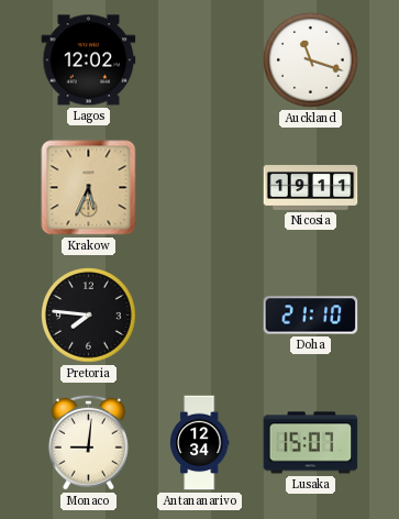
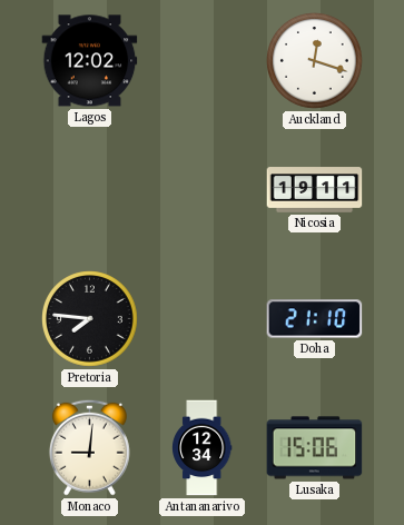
Auckland: 11:18 -> 12:18
Krakow: 5:34 -> none
Lusaka: 15:07 -> 15:06
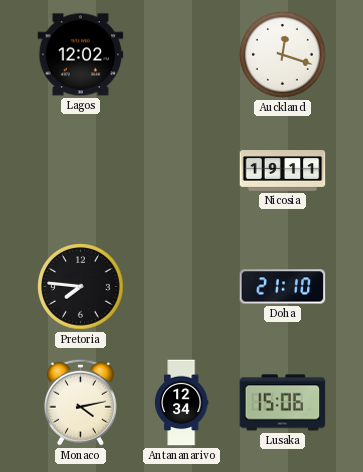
Monaco: 9:01 -> 4:13
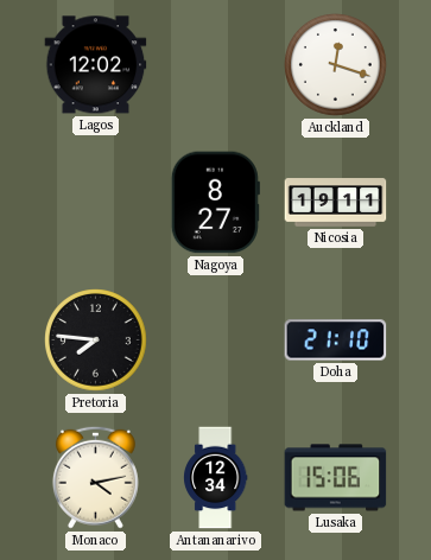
Nagoya: none -> 8:27
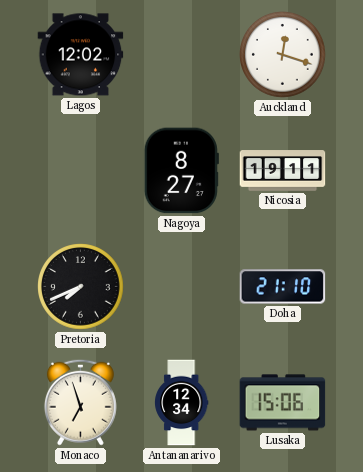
Pretoria: 7:46 -> 7:41
Monaco: 4:13 -> 6:57
